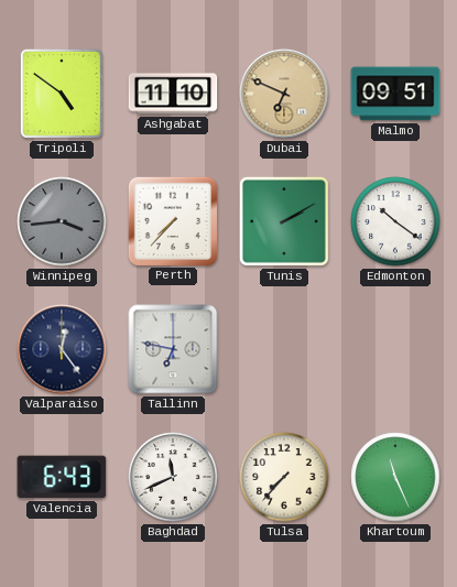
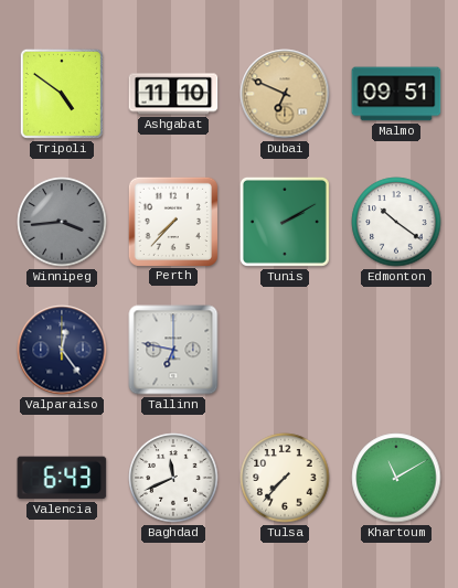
Khartoum: 11:26 -> 11:10
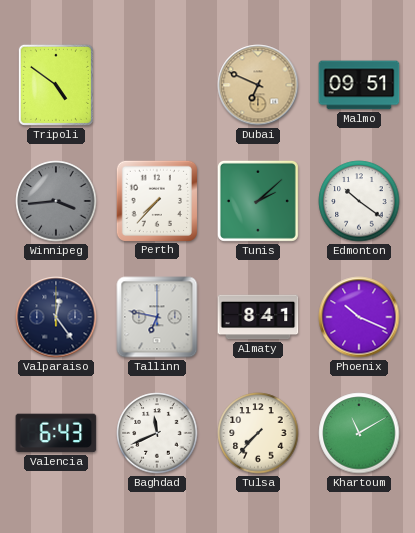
Ashgabat: 11:10 -> none
Tunis: 2:10 -> 2:08
Almaty: none -> 8:41
Phoenix: none -> 10:19
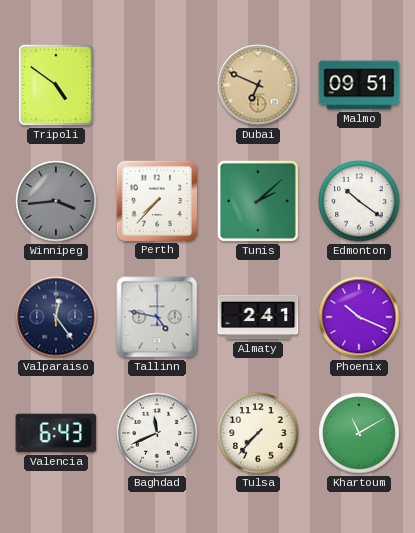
Tallinn: 6:47 -> 4:47
Almaty: 8:41 -> 2:41
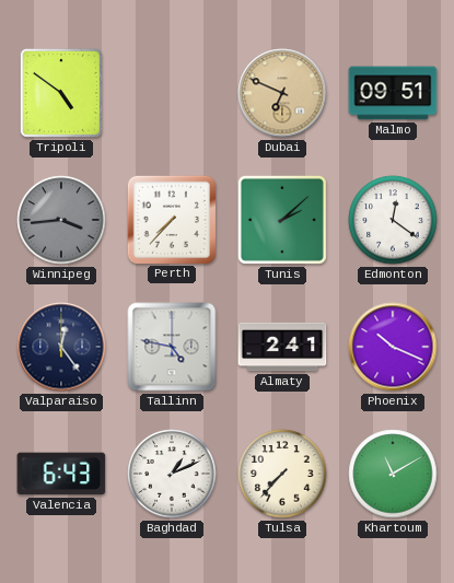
Edmonton: 10:21 -> 12:21
Baghdad: 11:41 -> 1:11
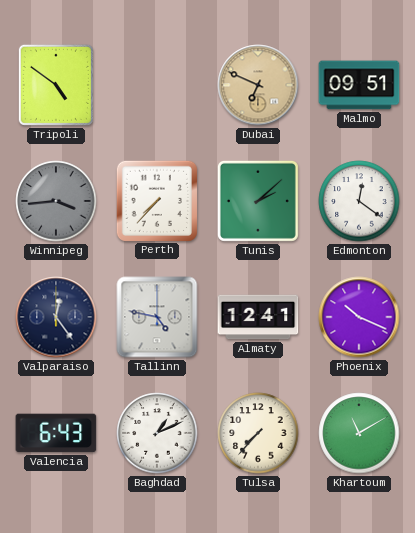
Almaty: 2:41 -> 12:41
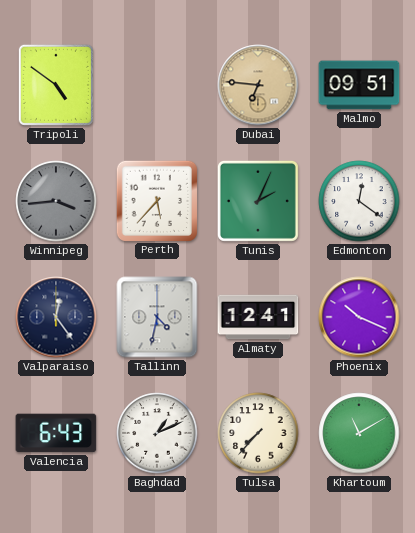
Dubai: 6:49 -> 6:46
Perth: 7:37 -> 5:37
Tunis: 2:08 -> 2:04
Tallinn: 4:47 -> 4:32
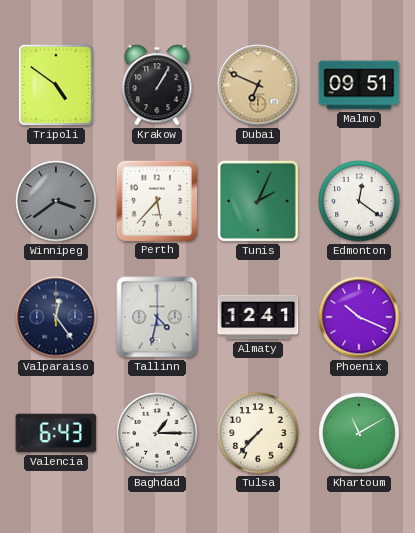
Krakow: none -> 1:05
Dubai: 6:46 -> 6:49
Winnipeg: 3:44 -> 3:39
Baghdad: 1:11 -> 1:15
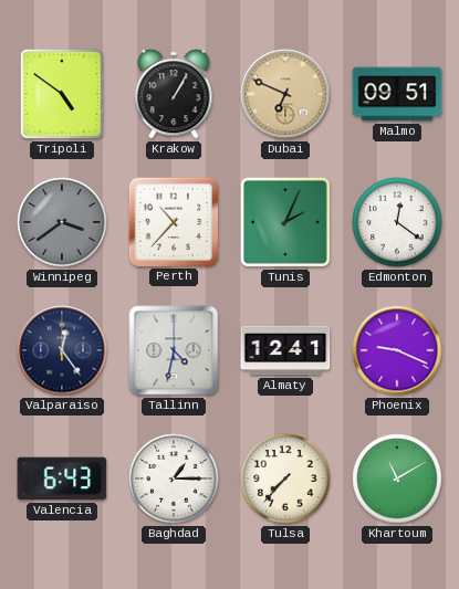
Perth: 5:37 -> 10:37
Phoenix: 10:19 -> 9:19
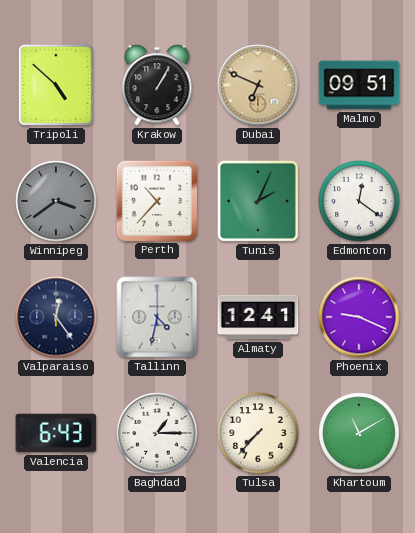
Tripoli: 4:51 -> 4:52
